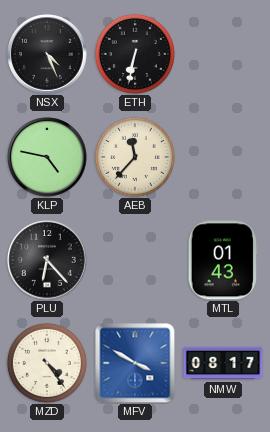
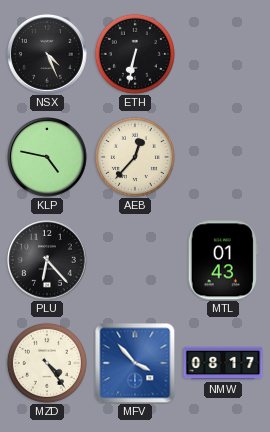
AEB: 11:37 -> 12:37
MFV: 3:50 -> 3:53
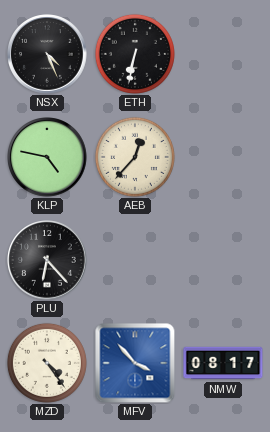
MTL: 01:43 -> none
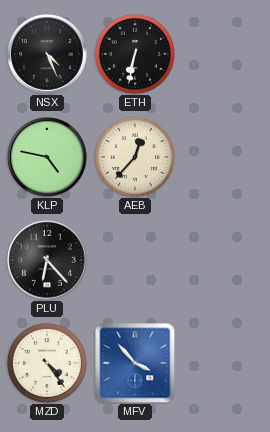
NMW: 08:17 -> none
